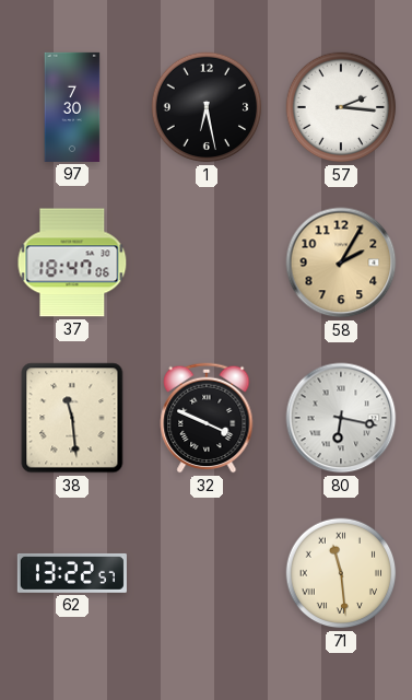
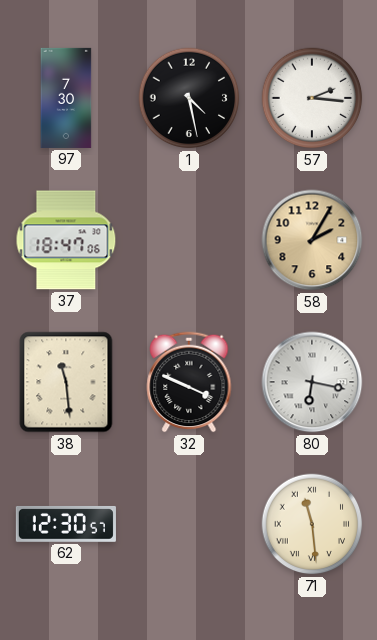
1: 6:28 -> 4:28
62: 13:22 -> 12:30
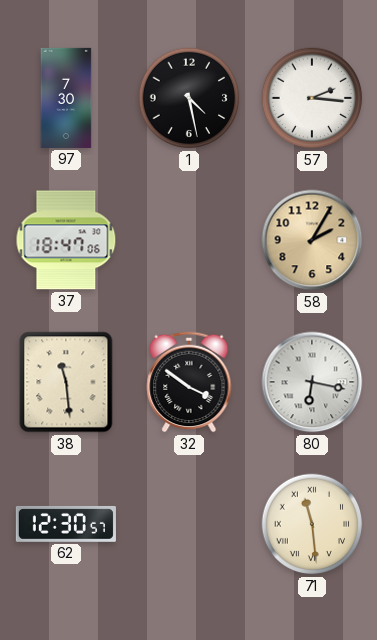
32: 3:49 -> 3:51
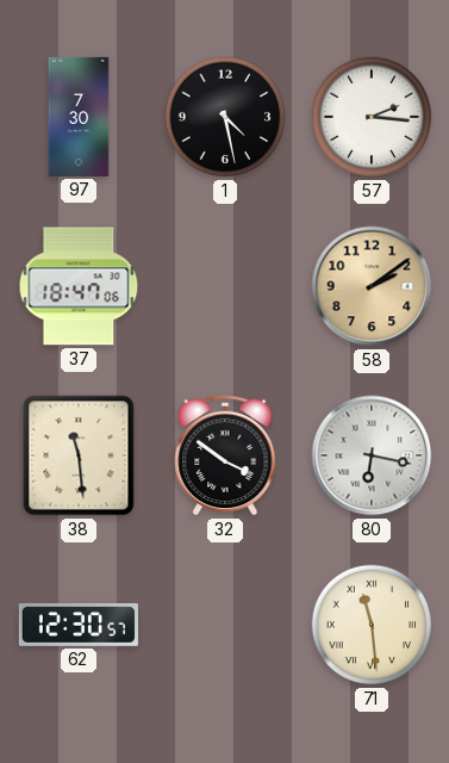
58: 2:05 -> 2:09
